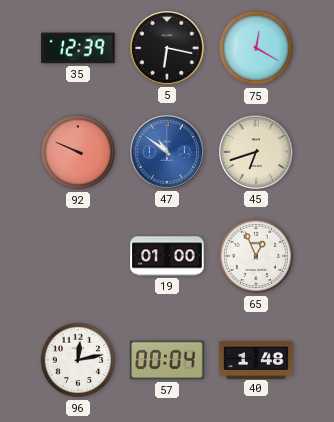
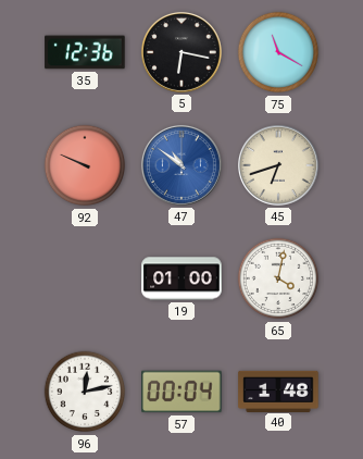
35: 12:39 -> 12:36
75: 12:20 -> 11:20
65: 12:56 -> 4:02
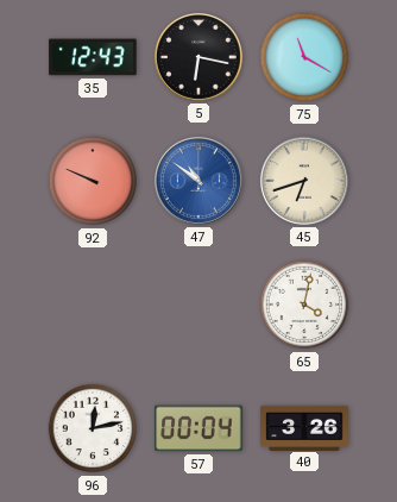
35: 12:36 -> 12:43
19: 01:00 -> none
40: 1:48 -> 3:26
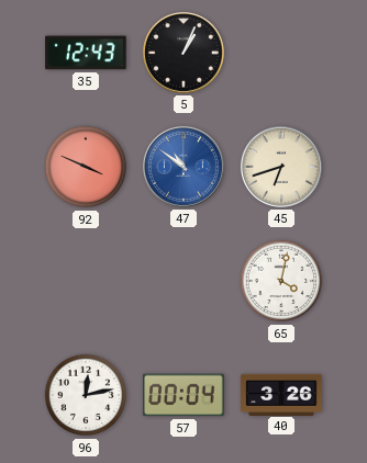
5: 6:17 -> 1:04
75: 11:20 -> none
92: 9:49 -> 3:49
